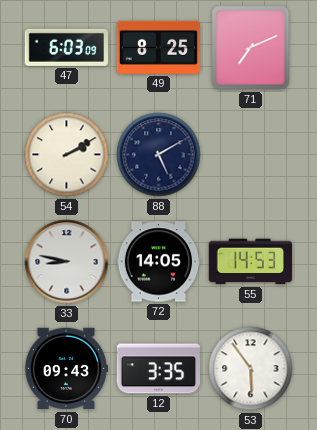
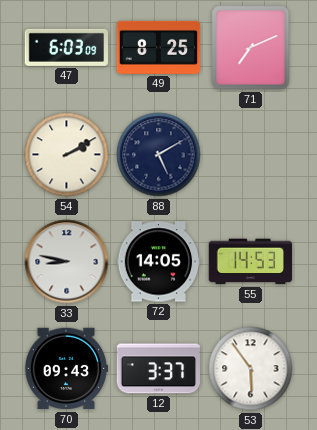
12: 3:35 -> 3:37
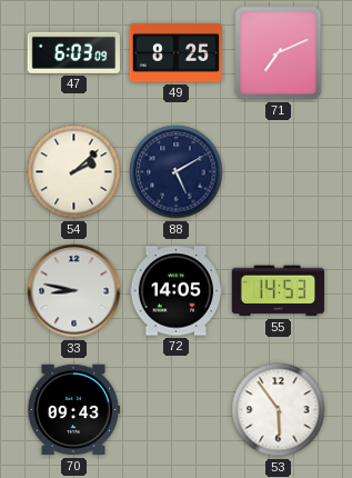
54: 2:10 -> 2:08
12: 3:37 -> none
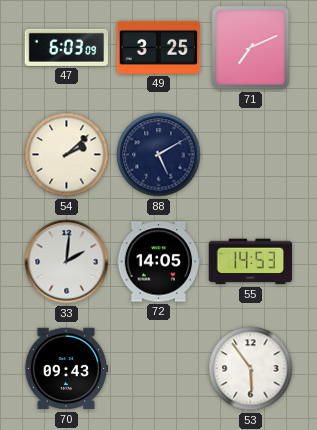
49: 8:25 -> 3:25
33: 8:47 -> 2:01
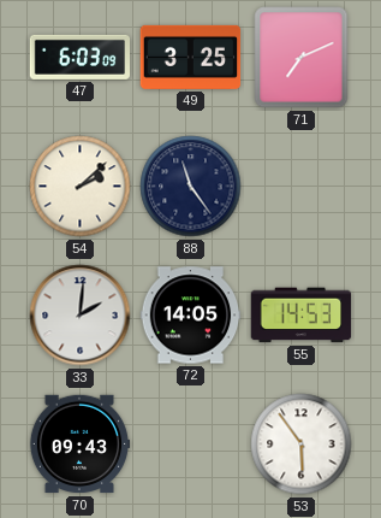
88: 5:10 -> 11:24
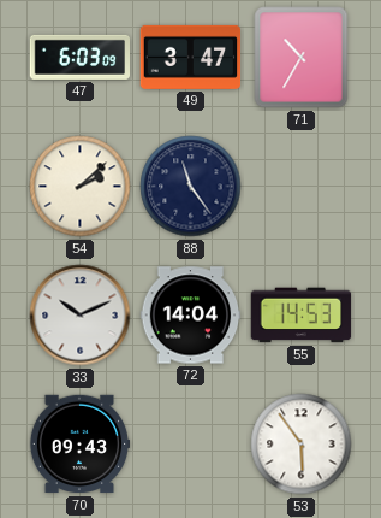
49: 3:25 -> 3:47
71: 7:11 -> 10:35
33: 2:01 -> 10:11
72: 14:05 -> 14:04
